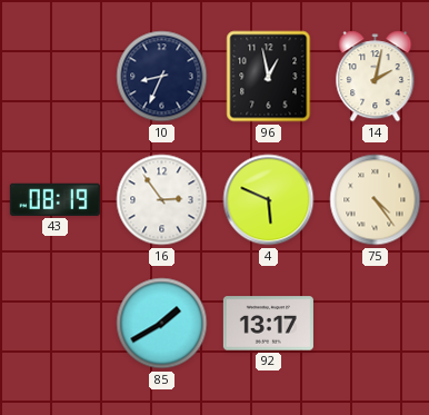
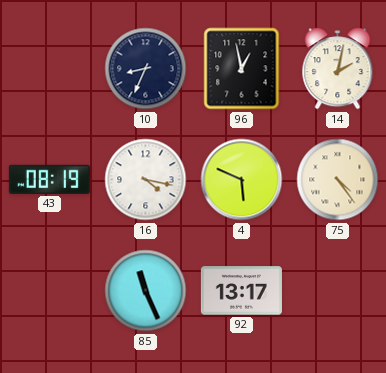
16: 2:54 -> 4:17
85: 1:40 -> 11:26
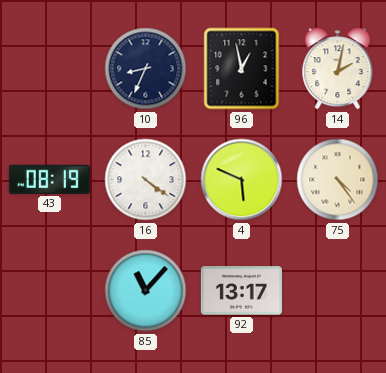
16: 4:17 -> 4:21
85: 11:26 -> 11:07
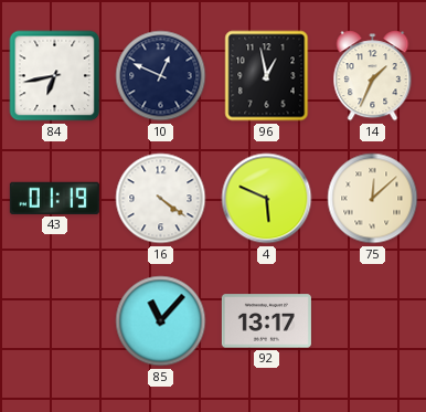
84: none -> 6:43
10: 8:34 -> 12:49
14: 2:02 -> 1:34
43: 08:19 -> 01:19
75: 4:24 -> 12:08
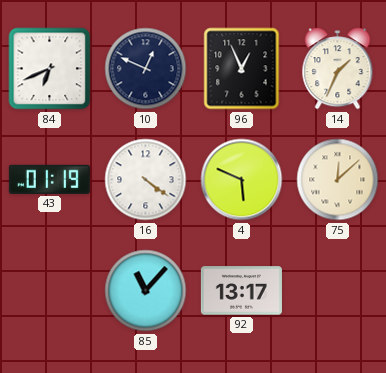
84: 6:43 -> 6:41
96: 12:58 -> 12:56
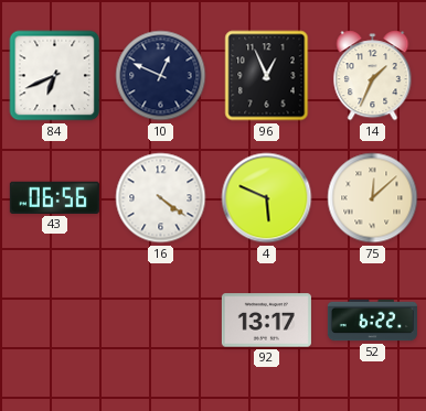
43: 01:19 -> 06:56
85: 11:07 -> none
52: none -> 6:22
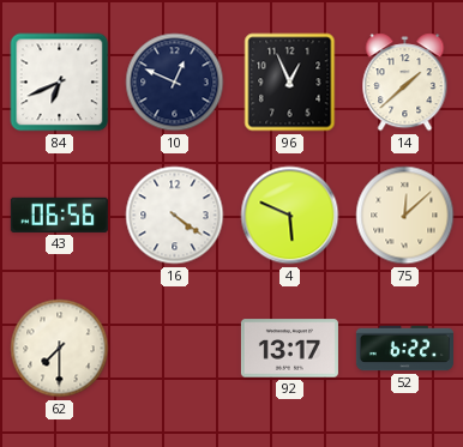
14: 1:34 -> 1:38
62: none -> 7:30
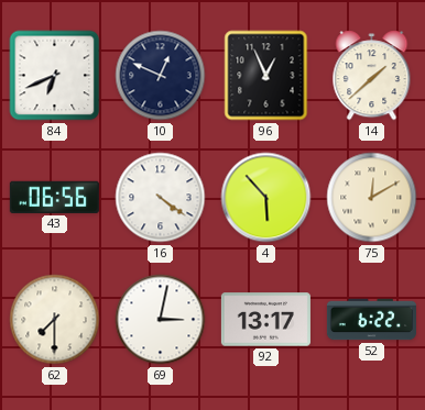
4: 5:49 -> 5:53
75: 12:08 -> 12:10
69: none -> 3:02
